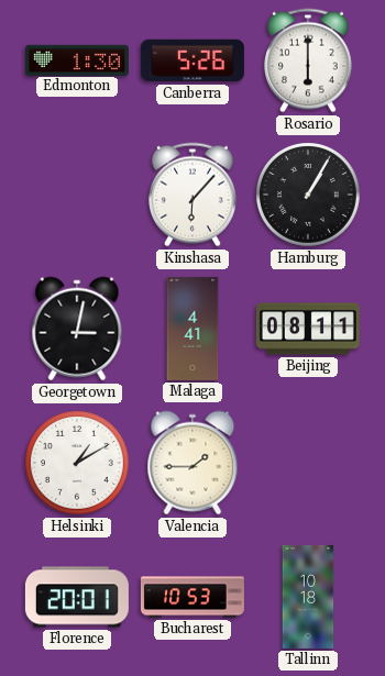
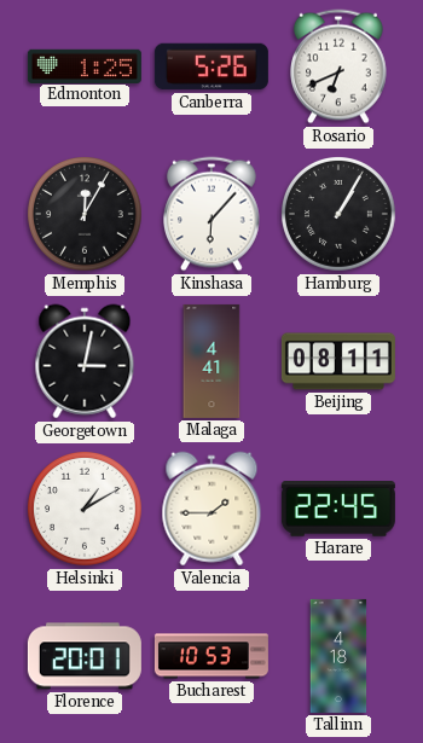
Edmonton: 1:30 -> 1:25
Rosario: 6:00 -> 6:41
Memphis: none -> 12:05
Harare: none -> 22:45
Tallinn: 10:18 -> 4:18
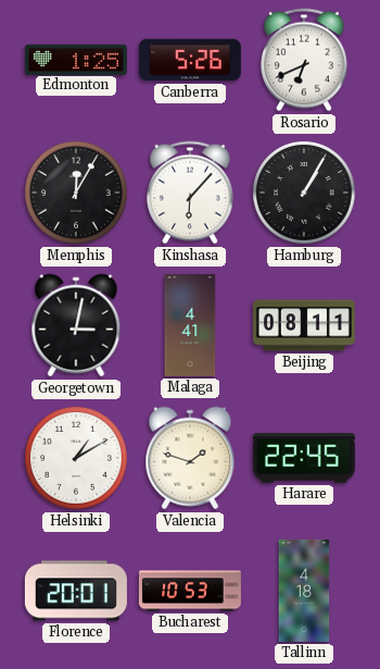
Valencia: 1:45 -> 1:48
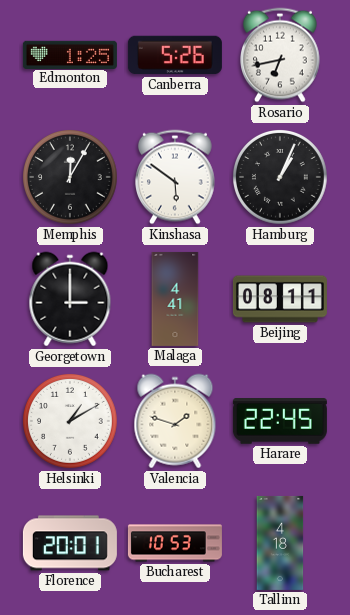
Rosario: 6:41 -> 6:43
Kinshasa: 6:07 -> 5:51
Hamburg: 1:05 -> 1:04
Georgetown: 3:02 -> 3:00
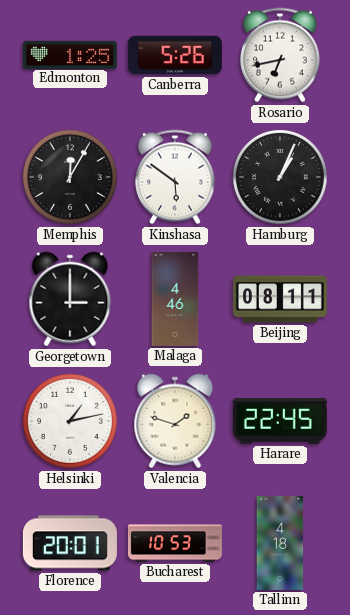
Malaga: 4:41 -> 4:46
Helsinki: 1:10 -> 1:13
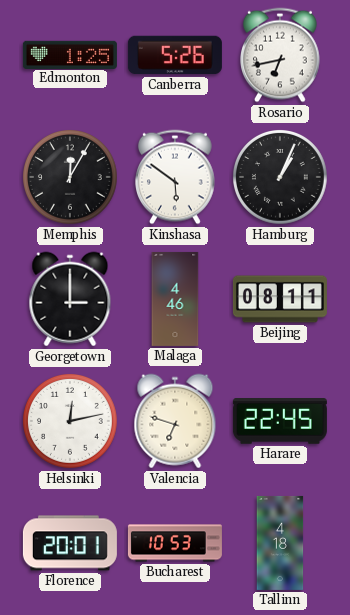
Helsinki: 1:13 -> 12:13
Valencia: 1:48 -> 6:48
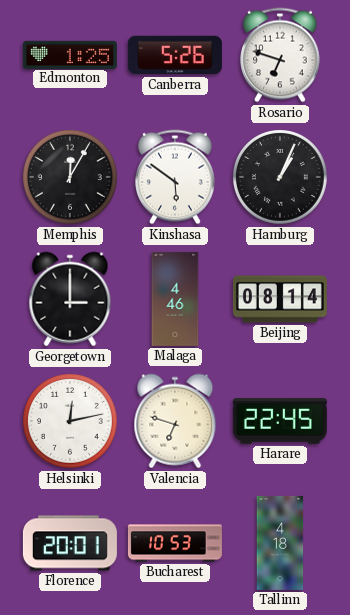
Rosario: 6:43 -> 6:48
Beijing: 08:11 -> 08:14
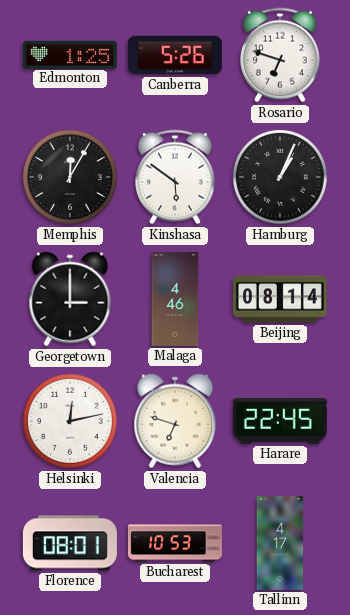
Florence: 20:01 -> 08:01
Tallinn: 4:18 -> 4:17
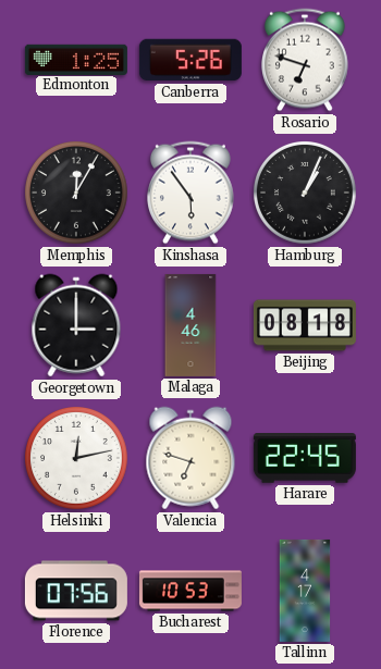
Kinshasa: 5:51 -> 5:54
Beijing: 08:14 -> 08:18
Florence: 08:01 -> 07:56
